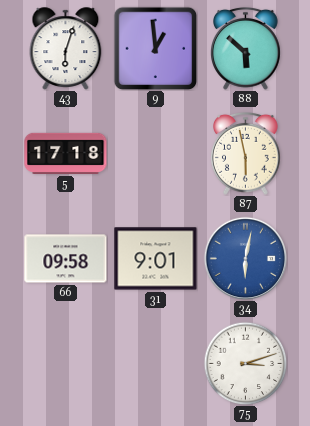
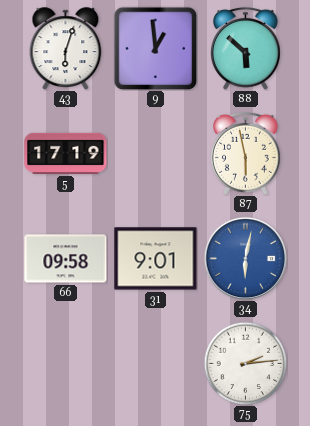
5: 17:18 -> 17:19
75: 3:12 -> 2:14
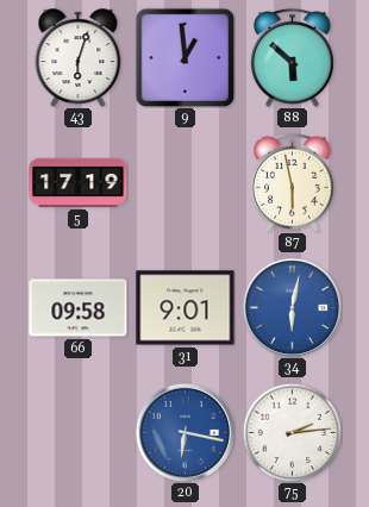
20: none -> 6:17
